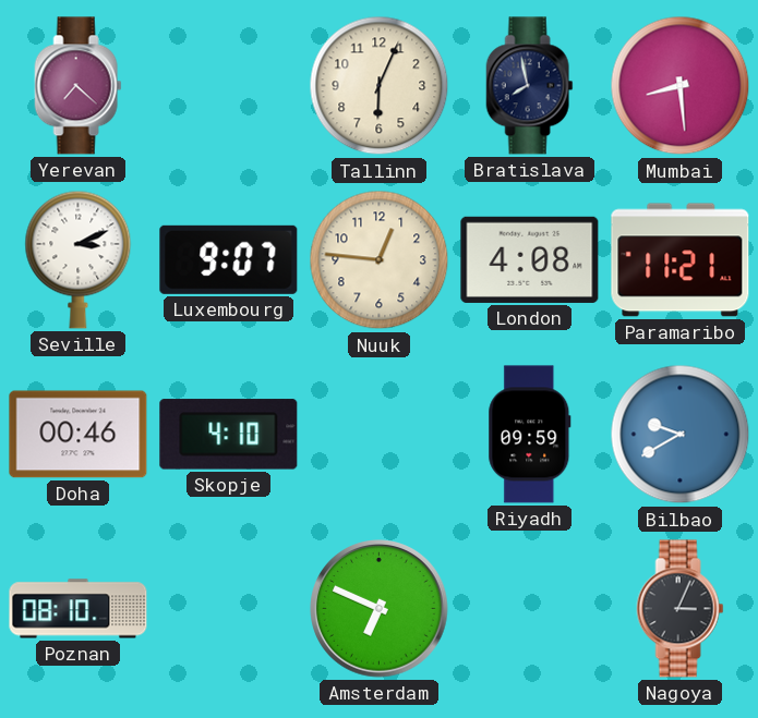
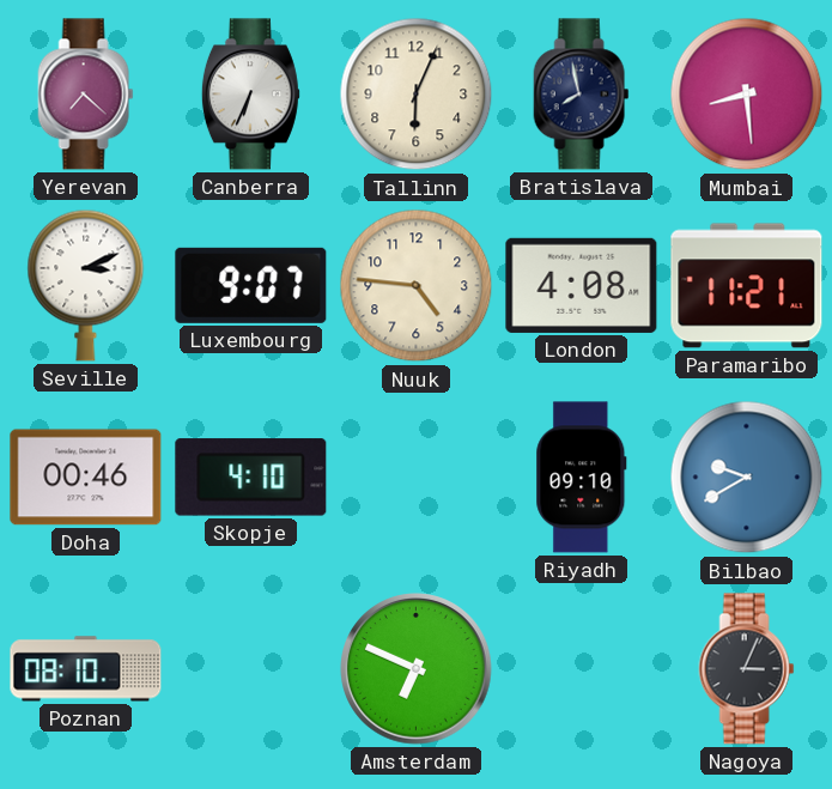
Canberra: none -> 6:34
Nuuk: 12:46 -> 4:46
Riyadh: 09:59 -> 09:10
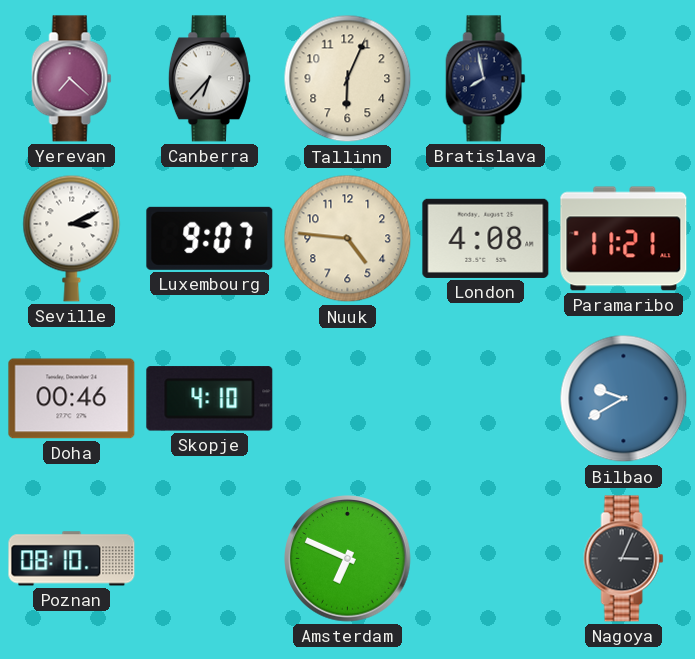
Canberra: 6:34 -> 6:37
Mumbai: 8:29 -> none
Riyadh: 09:10 -> none
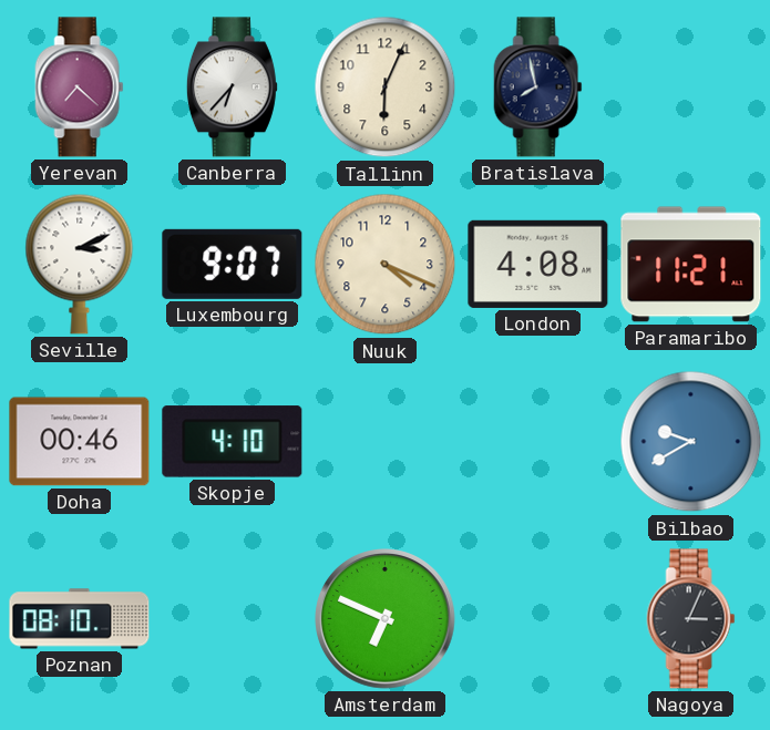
Nuuk: 4:46 -> 4:19
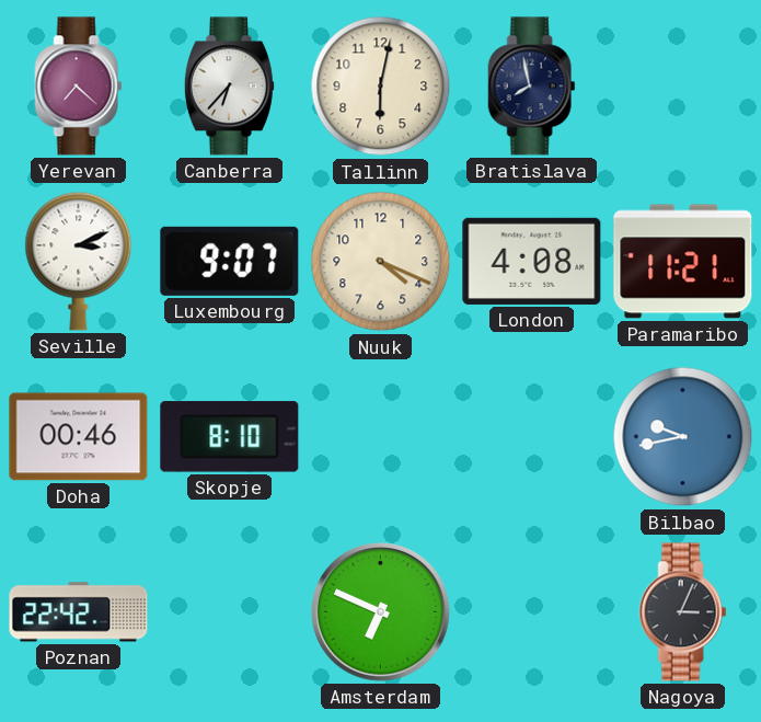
Tallinn: 6:04 -> 6:02
Skopje: 4:10 -> 8:10
Bilbao: 9:40 -> 9:43
Poznan: 08:10 -> 22:42
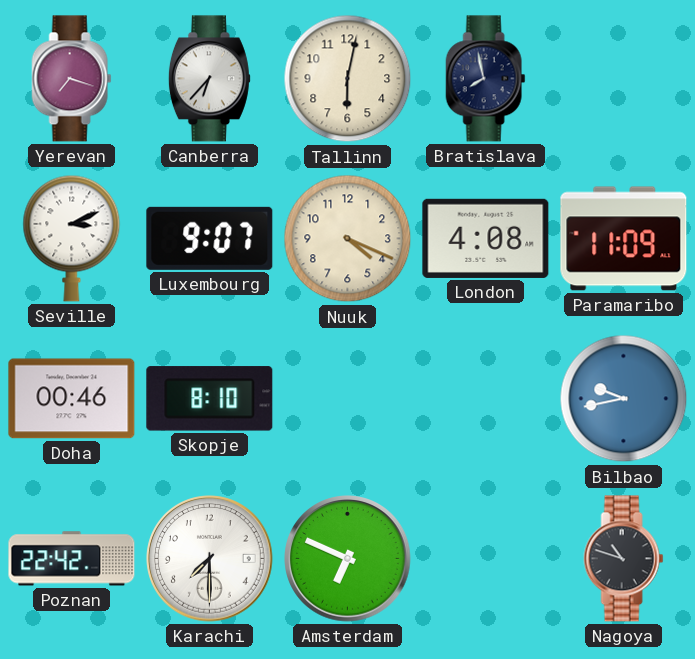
Yerevan: 7:22 -> 7:18
Paramaribo: 11:21 -> 11:09
Karachi: none -> 7:30
Nagoya: 3:04 -> 10:48
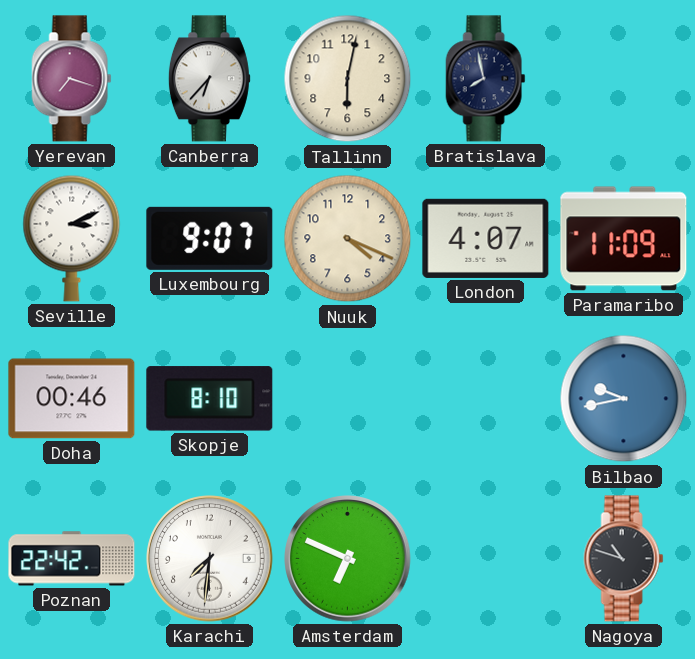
London: 4:08 -> 4:07
Karachi: 7:30 -> 7:31
